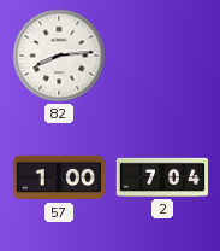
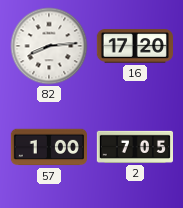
16: none -> 17:20
2: 7:04 -> 7:05
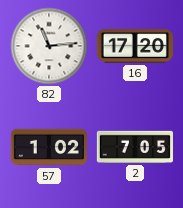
82: 8:14 -> 11:14
57: 1:00 -> 1:02
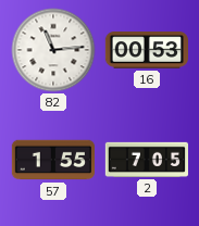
16: 17:20 -> 00:53
57: 1:02 -> 1:55
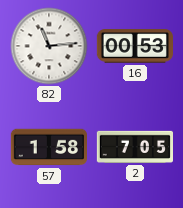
57: 1:55 -> 1:58
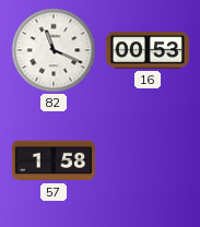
82: 11:14 -> 11:19
2: 7:05 -> none
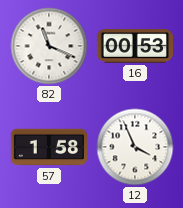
12: none -> 3:56
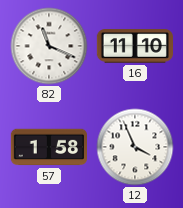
16: 00:53 -> 11:10
